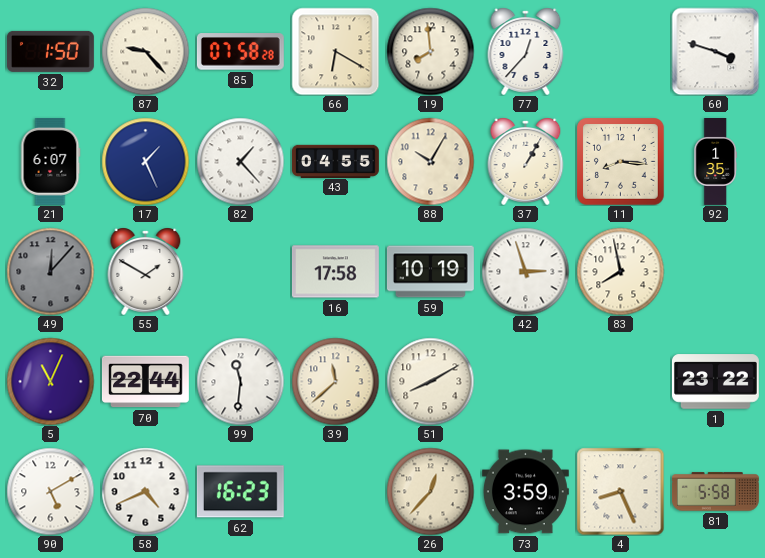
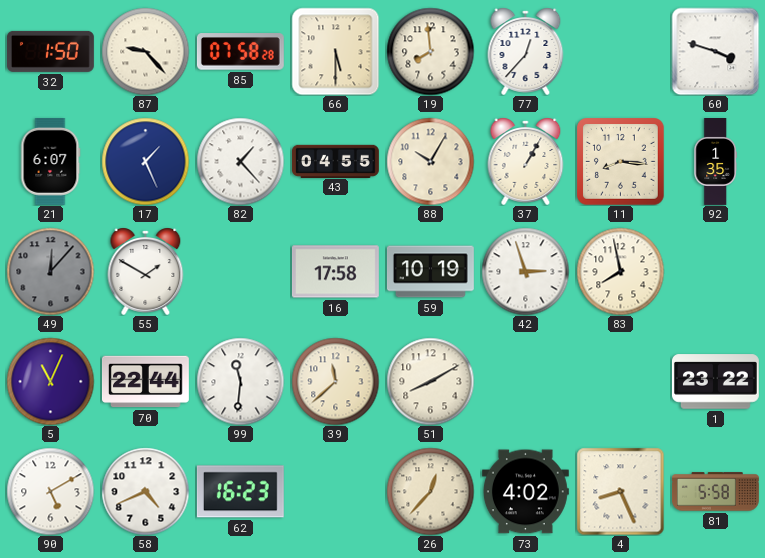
66: 6:20 -> 5:30
73: 3:59 -> 4:02
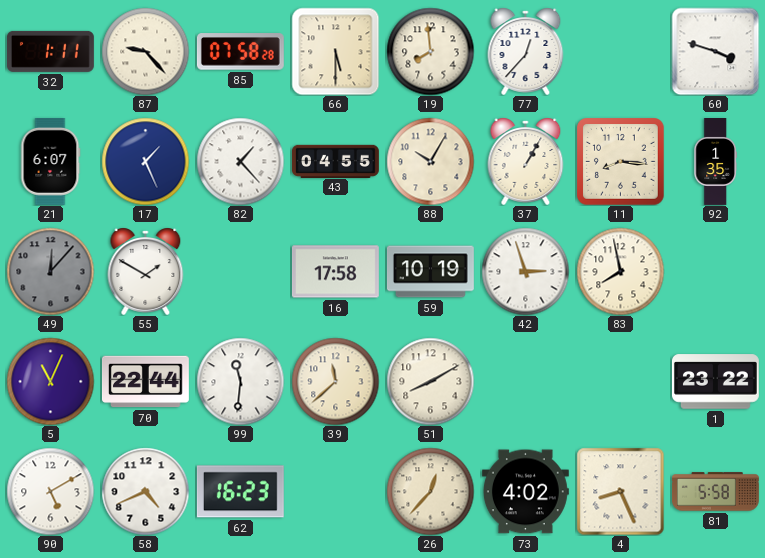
32: 1:50 -> 1:11
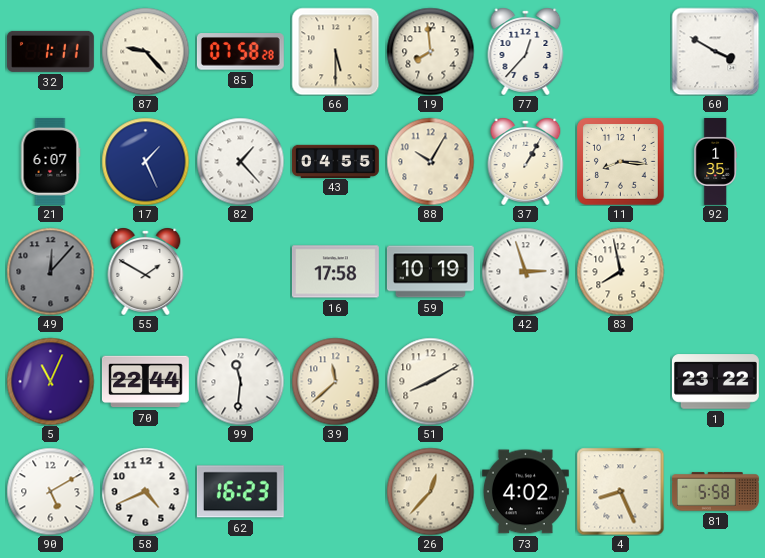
60: 3:48 -> 3:50
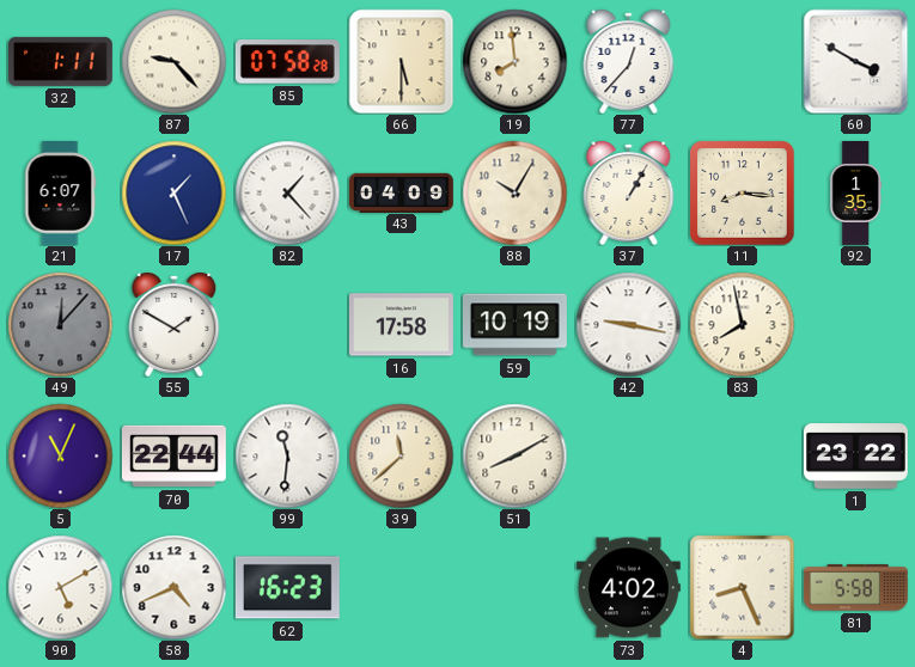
43: 04:55 -> 04:09
42: 2:57 -> 9:17
26: 12:37 -> none
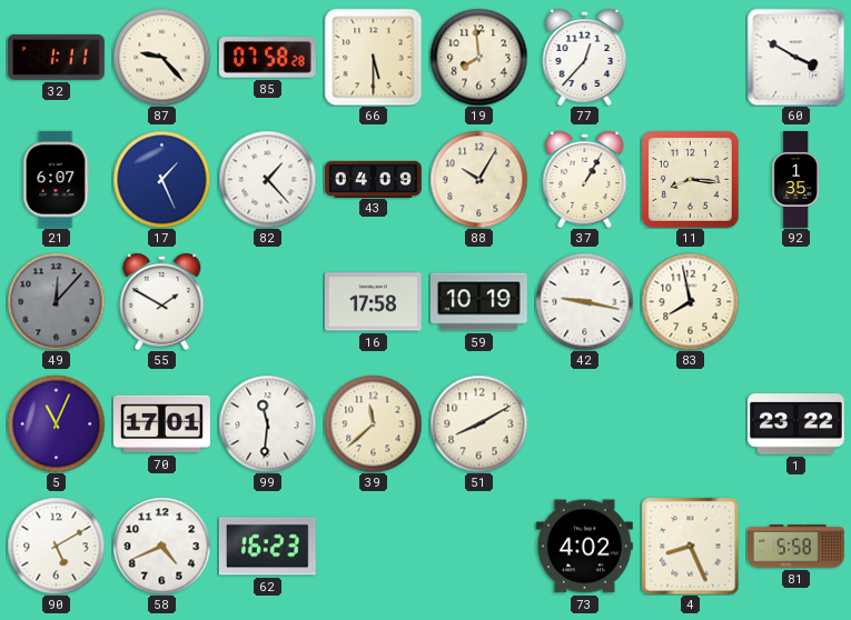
70: 22:44 -> 17:01
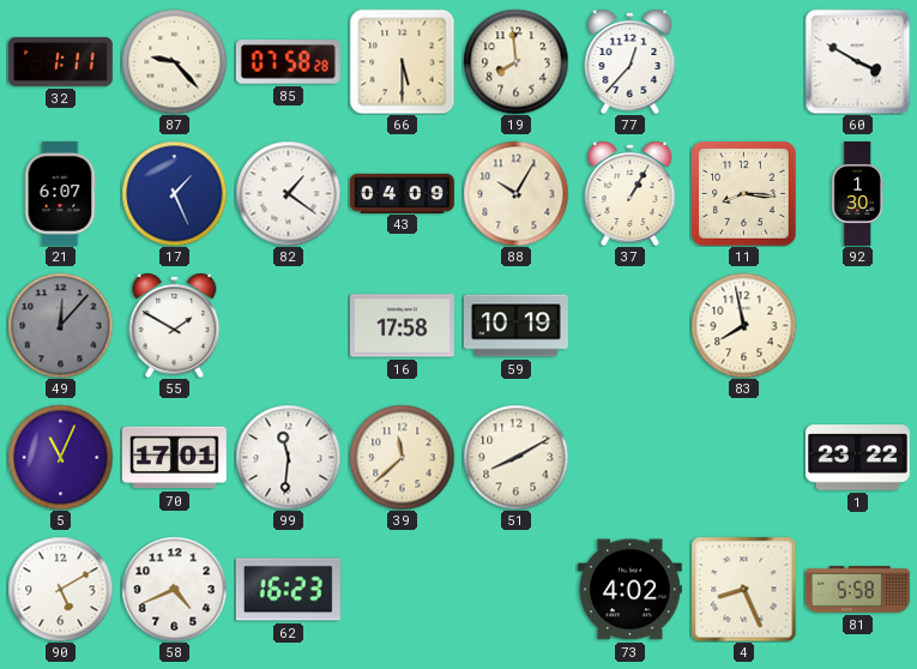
82: 1:23 -> 1:21
92: 1:35 -> 1:30
42: 9:17 -> none
